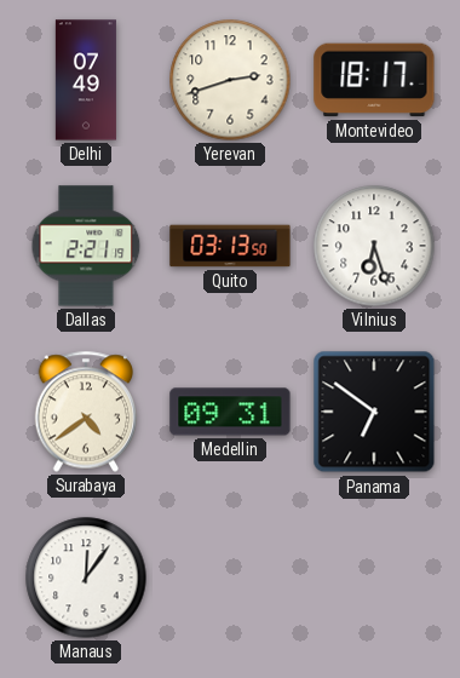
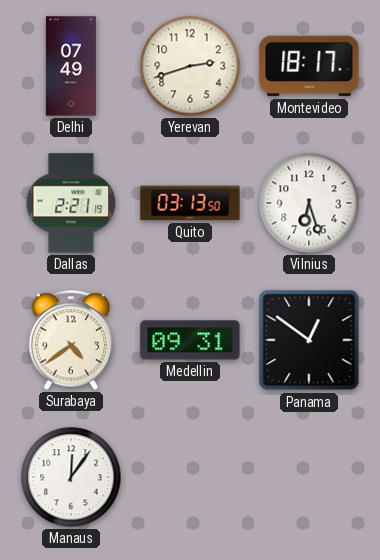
Panama: 6:51 -> 12:51
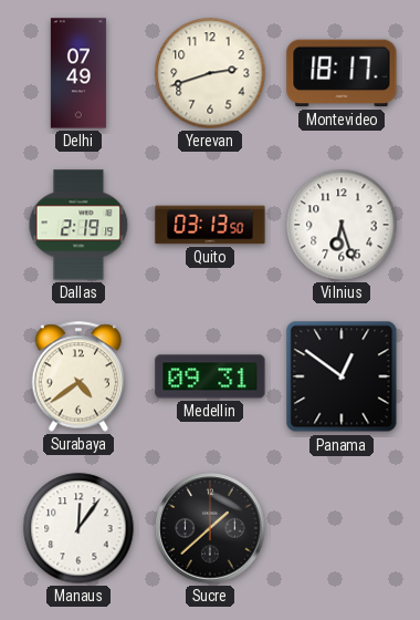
Dallas: 2:21 -> 2:19
Sucre: none -> 1:38
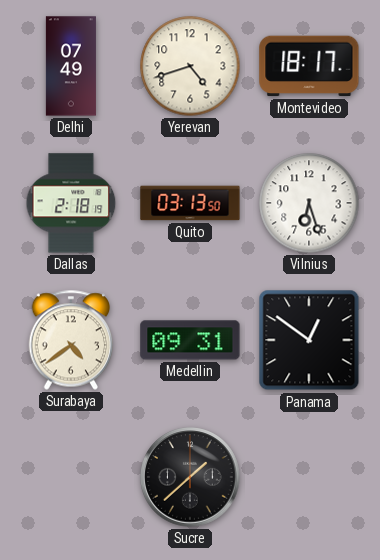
Yerevan: 2:42 -> 4:42
Dallas: 2:19 -> 2:18
Manaus: 12:06 -> none
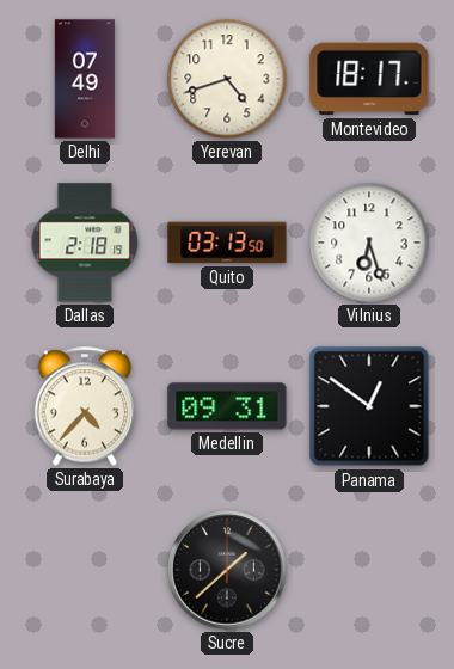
Surabaya: 4:39 -> 4:37
